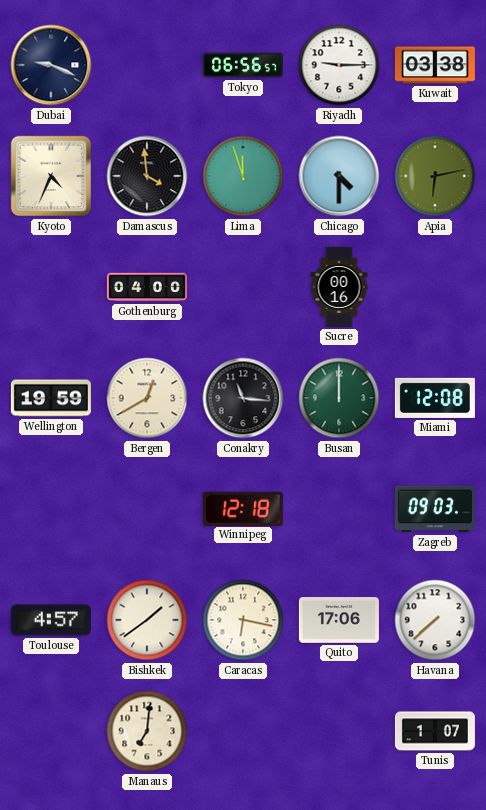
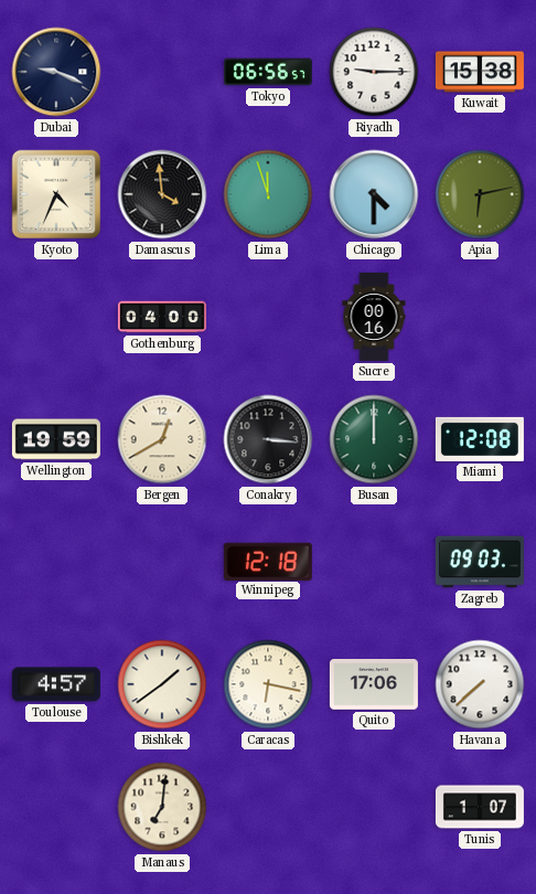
Kuwait: 03:38 -> 15:38
Conakry: 11:16 -> 3:16
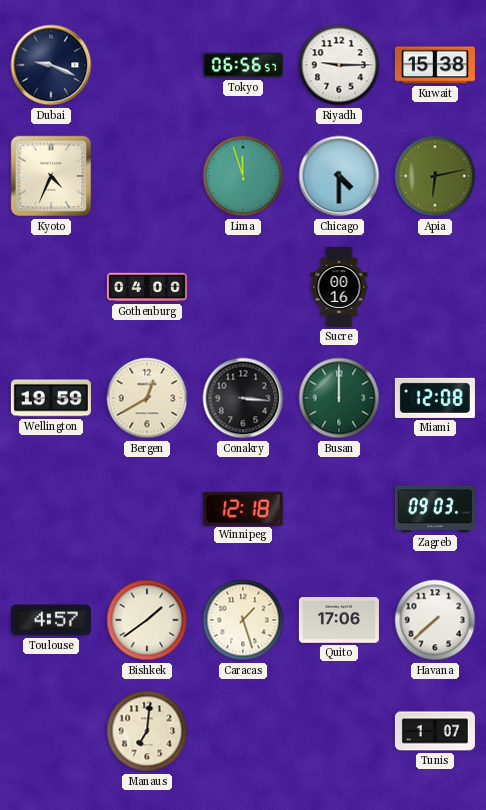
Damascus: 3:59 -> none
Caracas: 6:17 -> 1:27
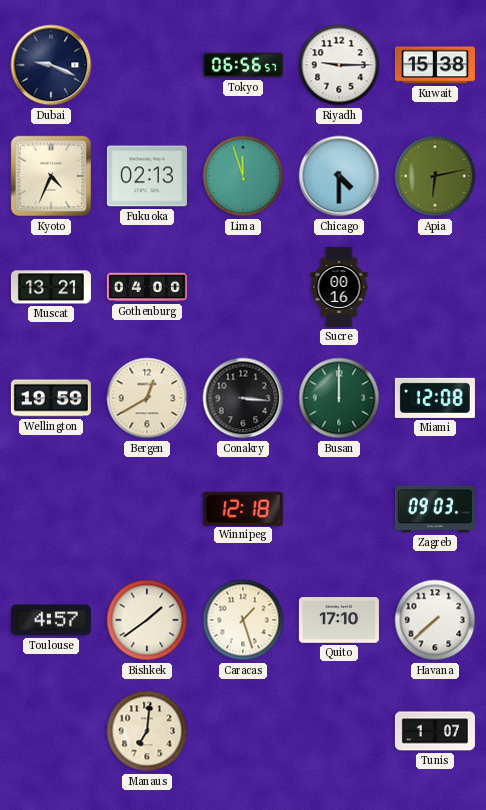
Fukuoka: none -> 02:13
Muscat: none -> 13:21
Quito: 17:06 -> 17:10
